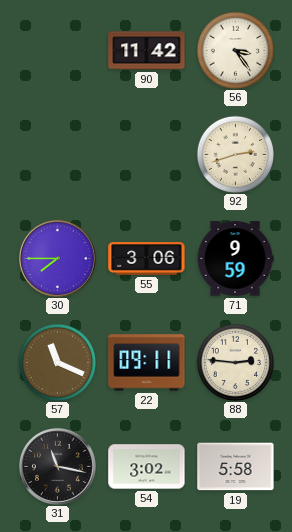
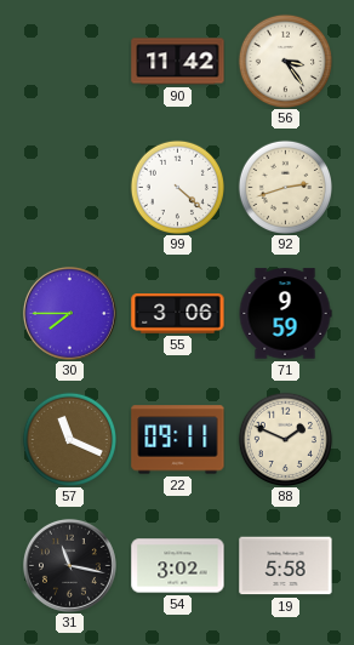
99: none -> 4:22
88: 2:46 -> 1:49
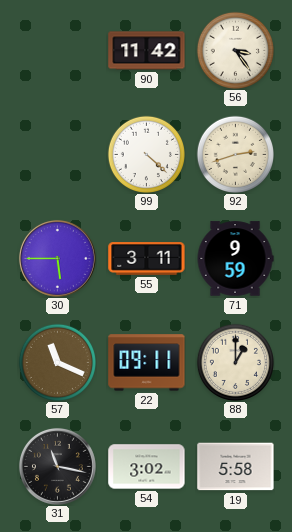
30: 7:45 -> 5:45
55: 3:06 -> 3:11
88: 1:49 -> 1:00
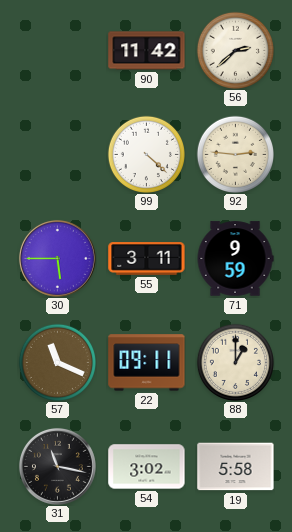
56: 3:24 -> 2:38
92: 2:42 -> 2:46
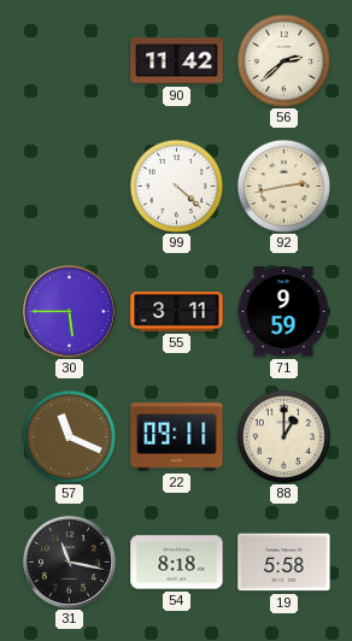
92: 2:46 -> 2:43
54: 3:02 -> 8:18
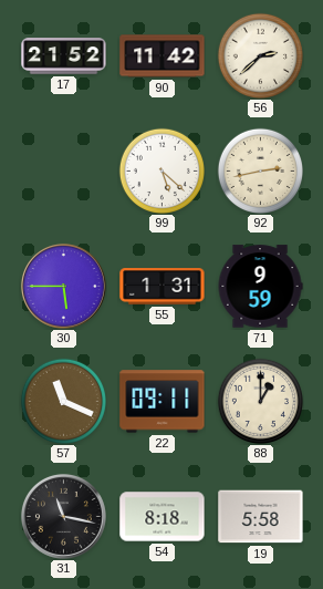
17: none -> 21:52
99: 4:22 -> 5:22
55: 3:11 -> 1:31
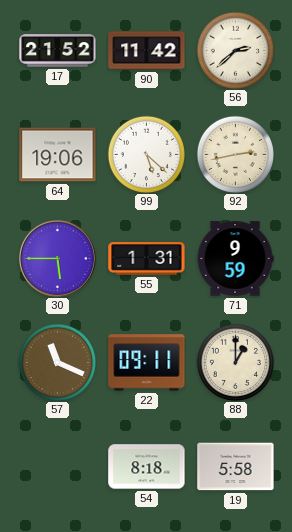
64: none -> 19:06
31: 11:17 -> none
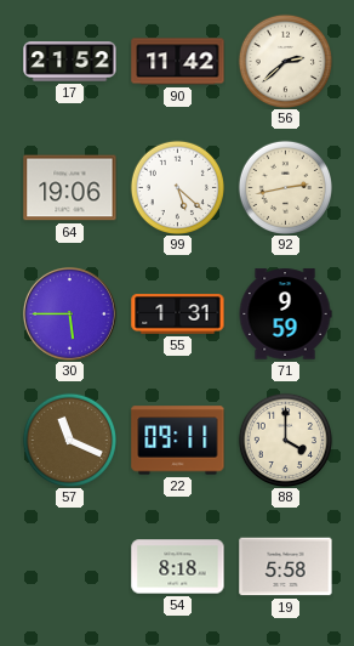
88: 1:00 -> 4:00
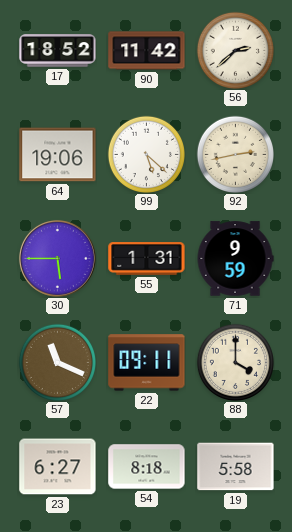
17: 21:52 -> 18:52
23: none -> 6:27
